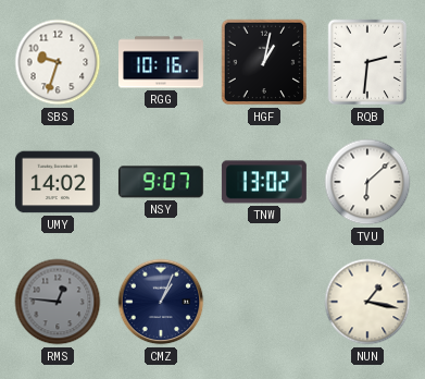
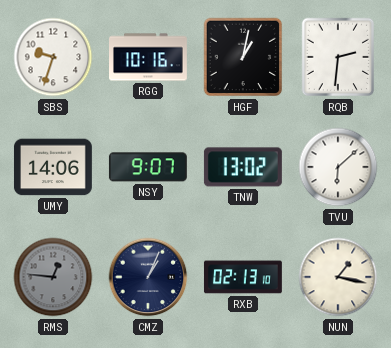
UMY: 14:02 -> 14:06
RXB: none -> 02:13
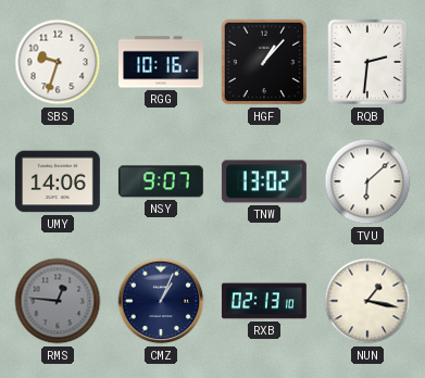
HGF: 1:02 -> 1:07
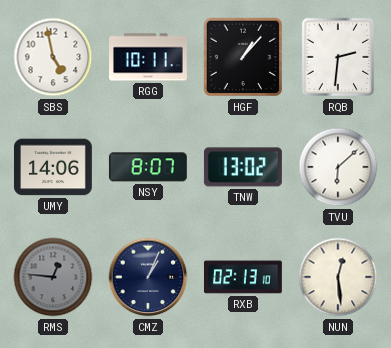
SBS: 9:33 -> 4:58
RGG: 10:16 -> 10:11
NSY: 9:07 -> 8:07
NUN: 1:17 -> 12:29
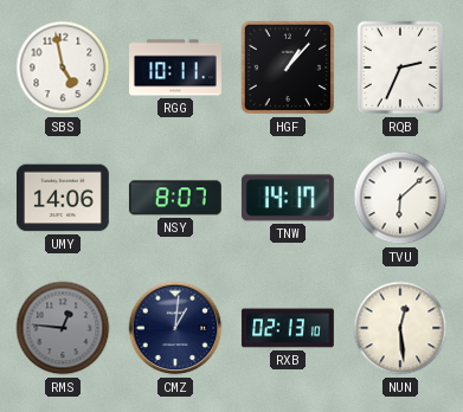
RQB: 2:31 -> 2:34
TNW: 13:02 -> 14:17
CMZ: 1:04 -> 1:01
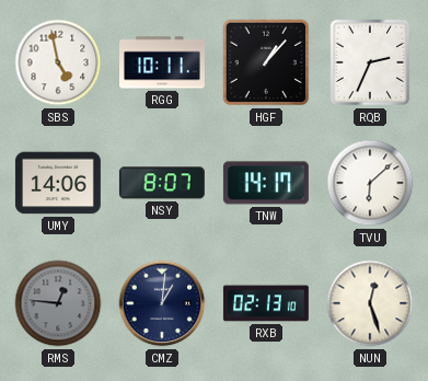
NUN: 12:29 -> 12:27
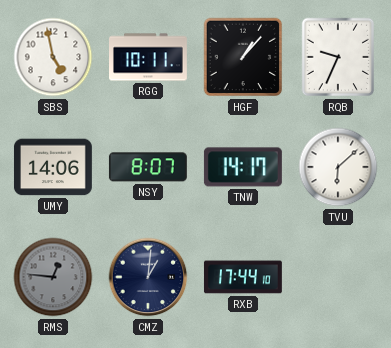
RQB: 2:34 -> 9:34
RXB: 02:13 -> 17:44
NUN: 12:27 -> none
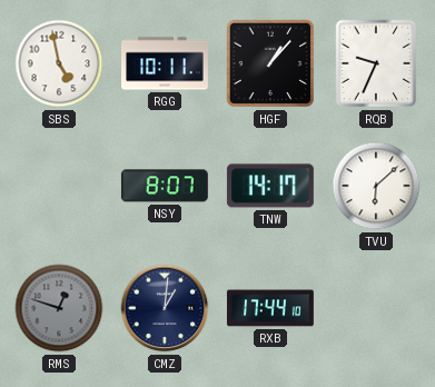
UMY: 14:06 -> none
RMS: 12:46 -> 12:48
